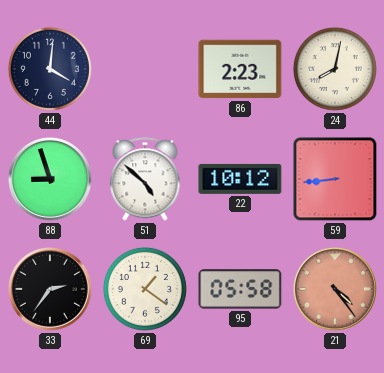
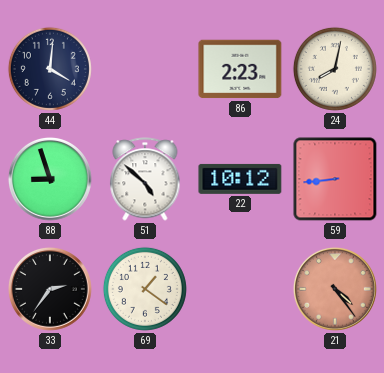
95: 05:58 -> none
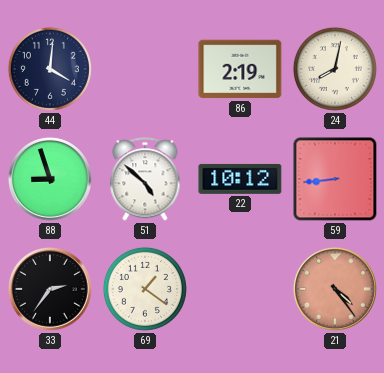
86: 2:23 -> 2:19
